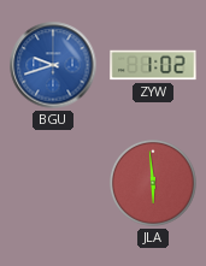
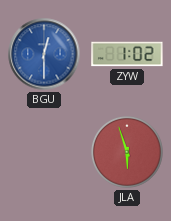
BGU: 9:42 -> 12:30
JLA: 5:59 -> 5:57
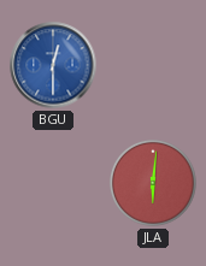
ZYW: 1:02 -> none
JLA: 5:57 -> 6:01
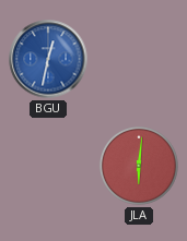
BGU: 12:30 -> 12:32
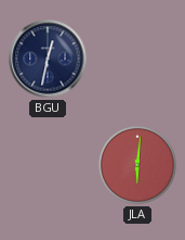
BGU dial: blue -> navy
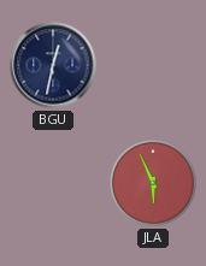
JLA: 6:01 -> 5:56
